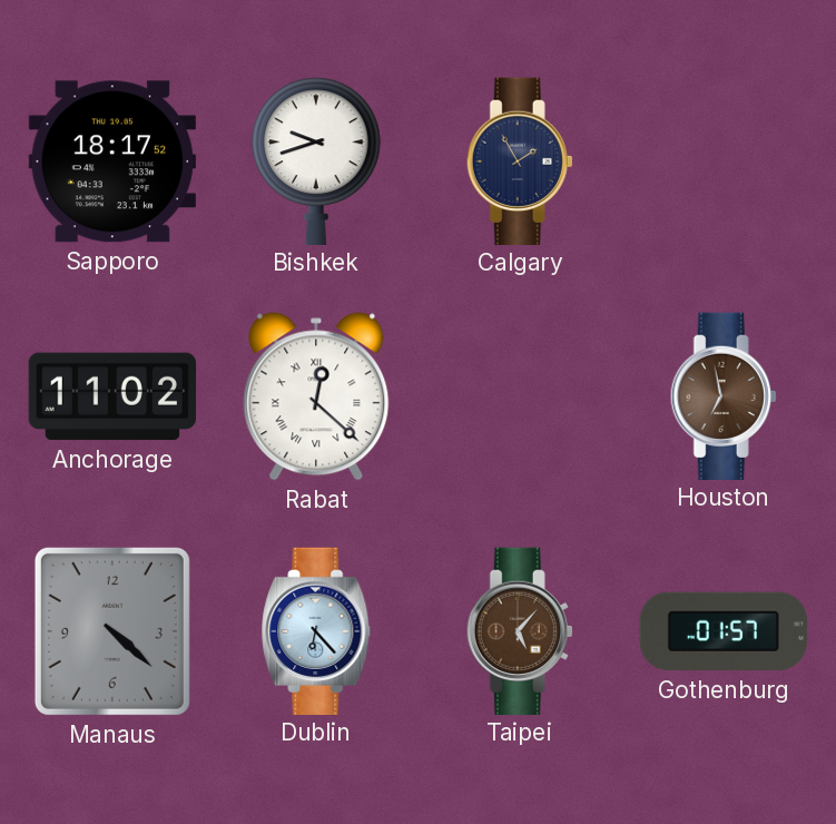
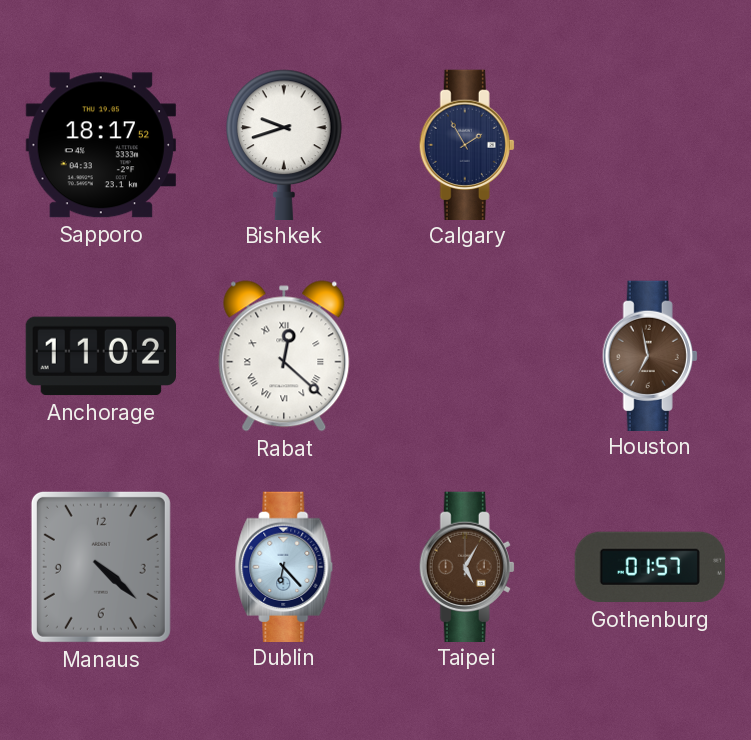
Taipei: 5:07 -> 5:05
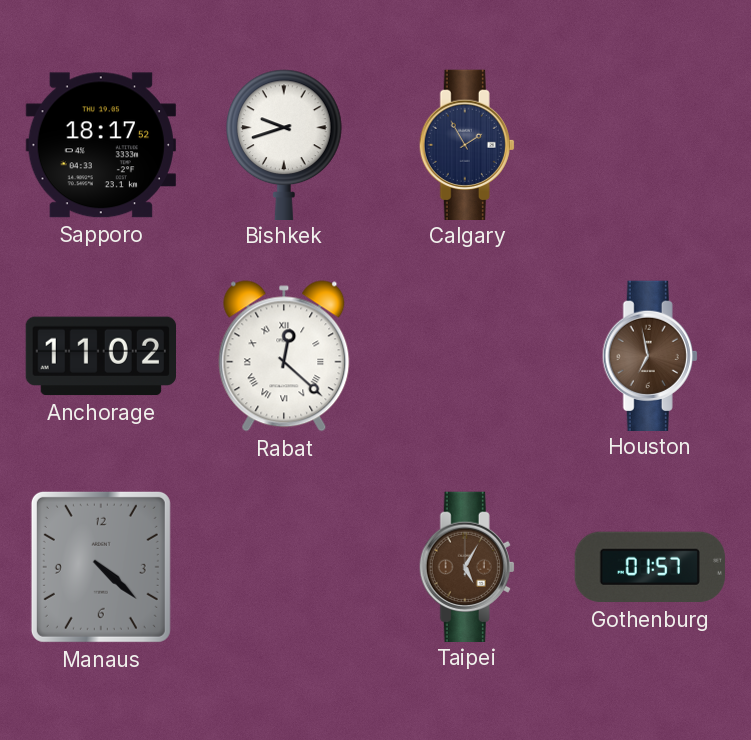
Dublin: 6:23 -> none
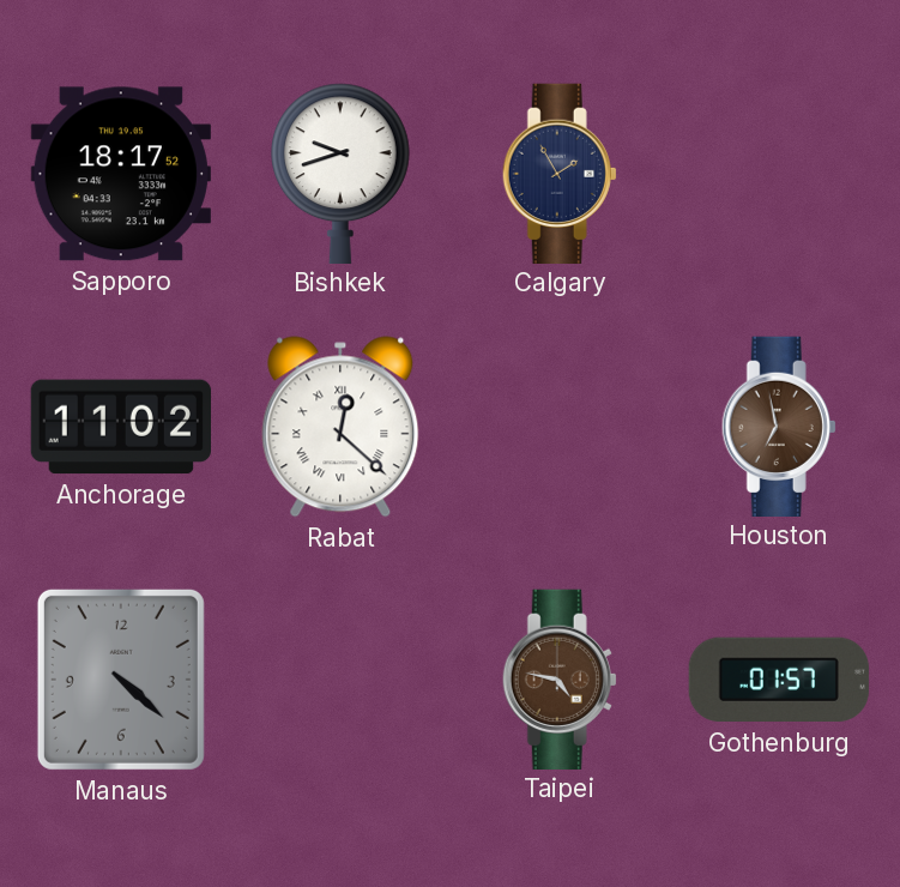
Taipei: 5:05 -> 4:47
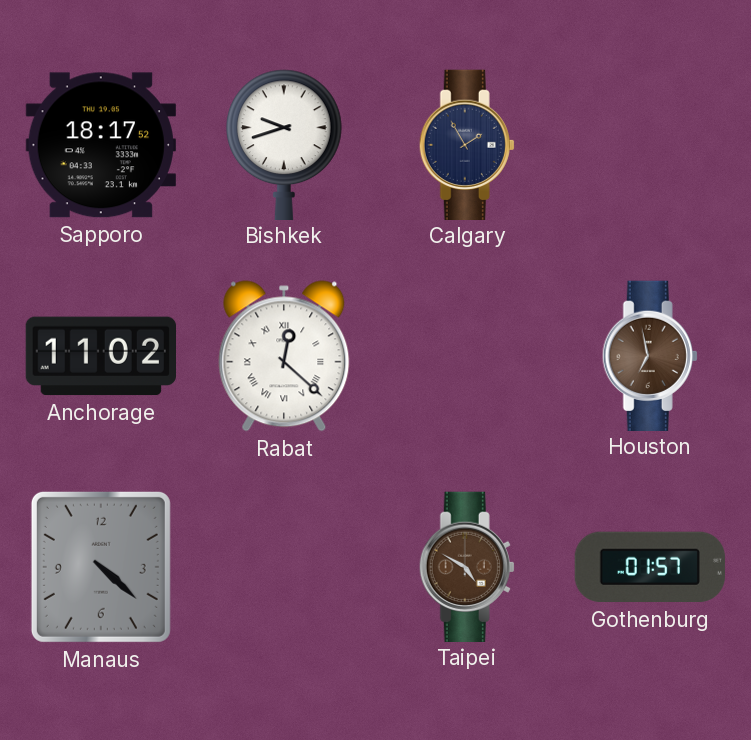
Taipei: 4:47 -> 4:50
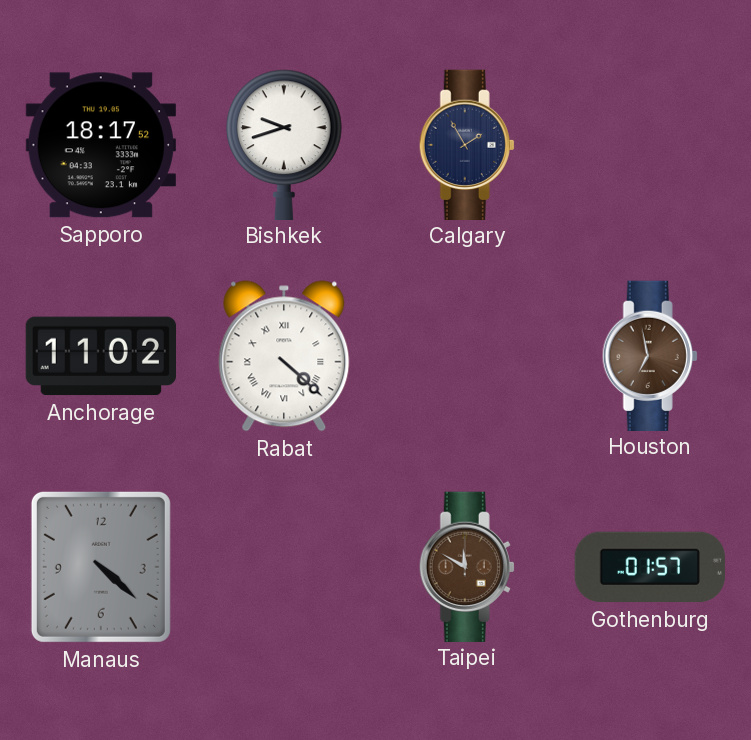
Rabat: 12:22 -> 4:22
Taipei: 4:50 -> 11:50
